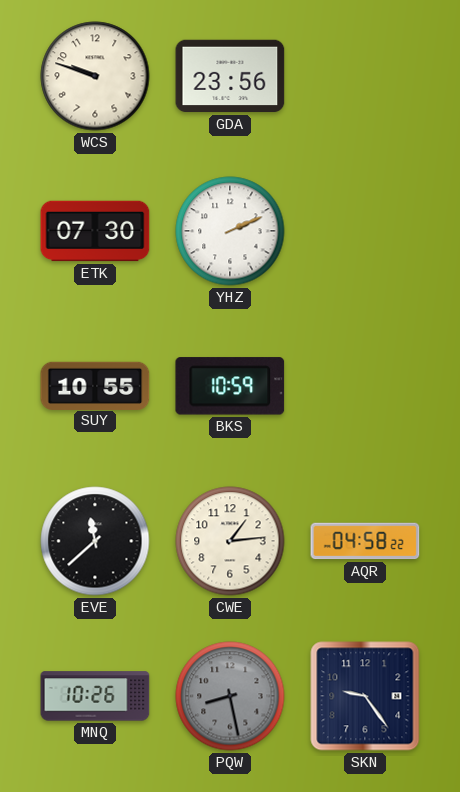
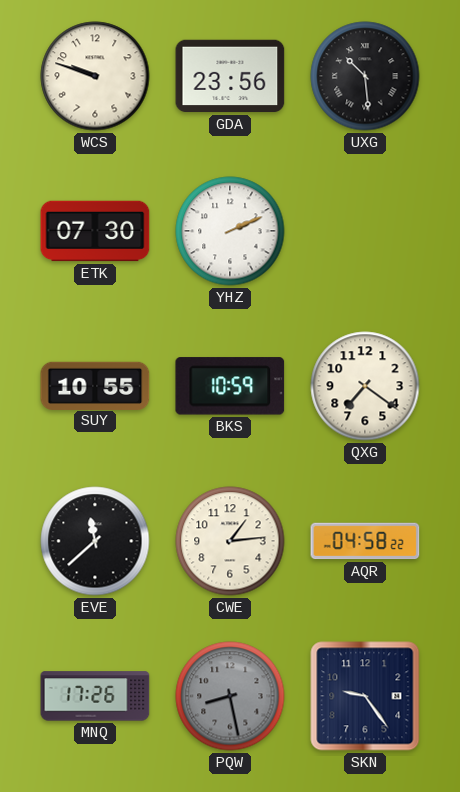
UXG: none -> 10:29
QXG: none -> 7:21
MNQ: 10:26 -> 17:26
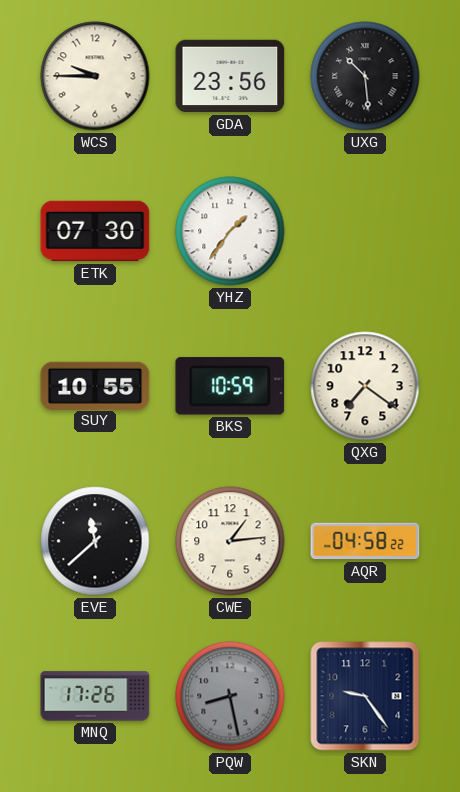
WCS: 9:48 -> 9:45
YHZ: 2:11 -> 1:36
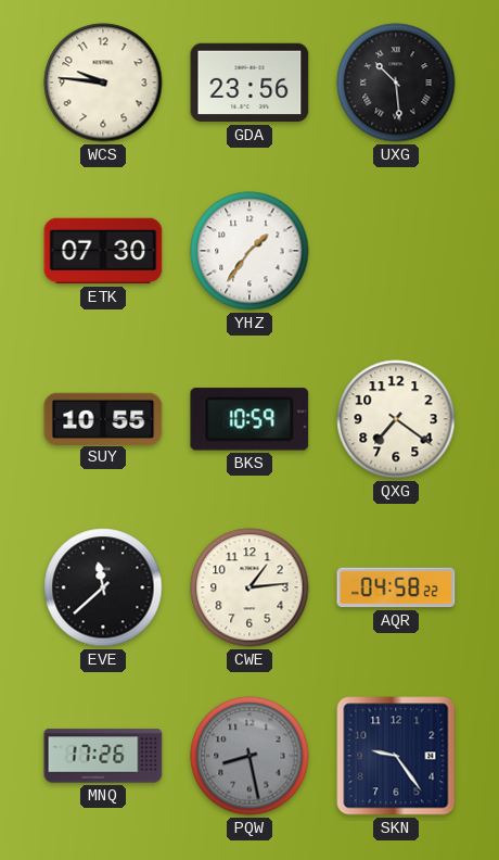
WCS: 9:45 -> 9:46
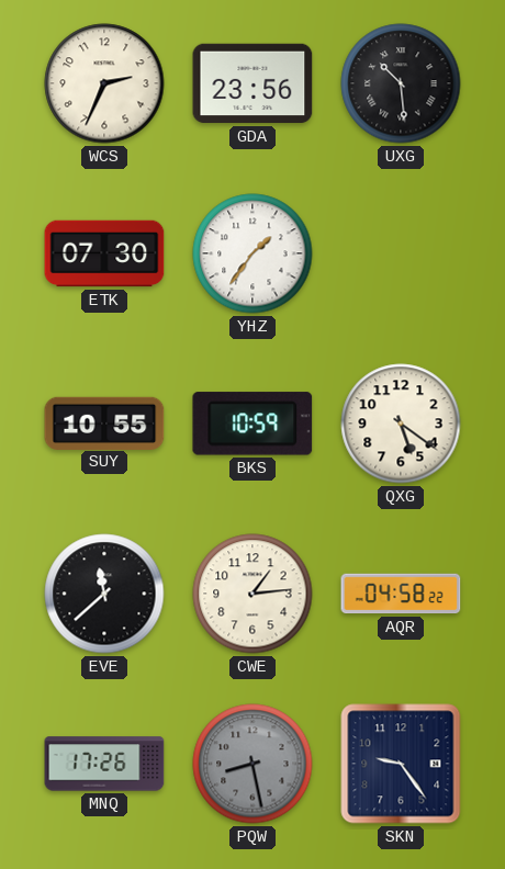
WCS: 9:46 -> 2:34
QXG: 7:21 -> 5:21
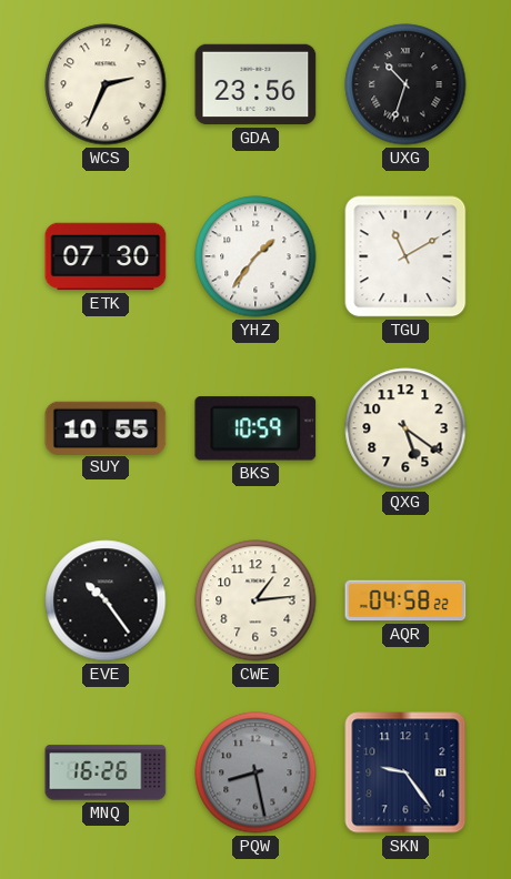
UXG: 10:29 -> 10:33
TGU: none -> 11:10
EVE: 11:38 -> 10:24
MNQ: 17:26 -> 16:26
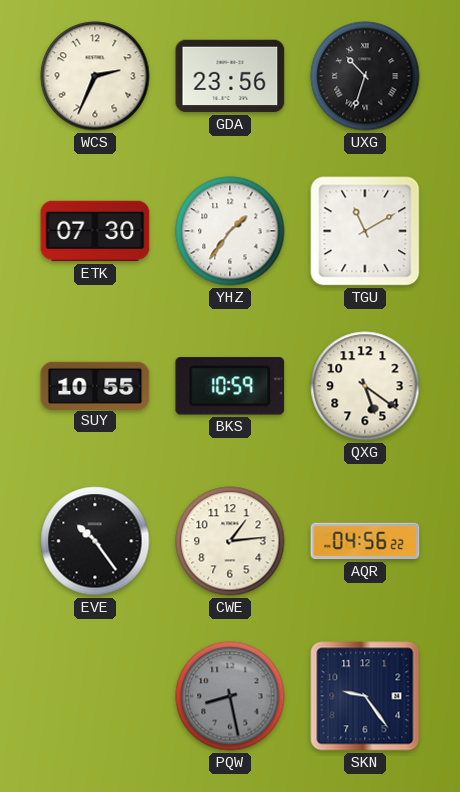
AQR: 04:58 -> 04:56
MNQ: 16:26 -> none
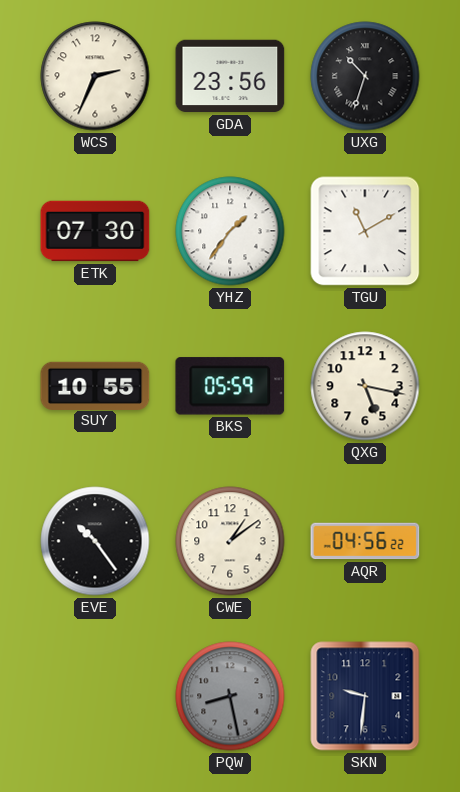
BKS: 10:59 -> 05:59
QXG: 5:21 -> 5:17
CWE: 1:14 -> 1:09
SKN: 9:24 -> 9:31
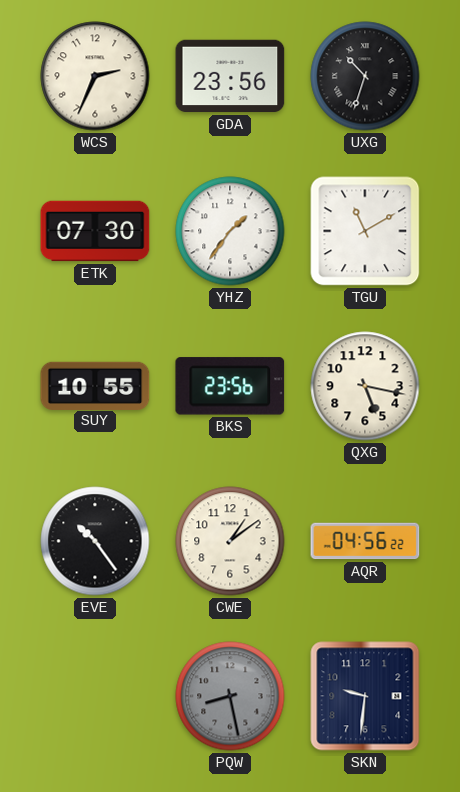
BKS: 05:59 -> 23:56
